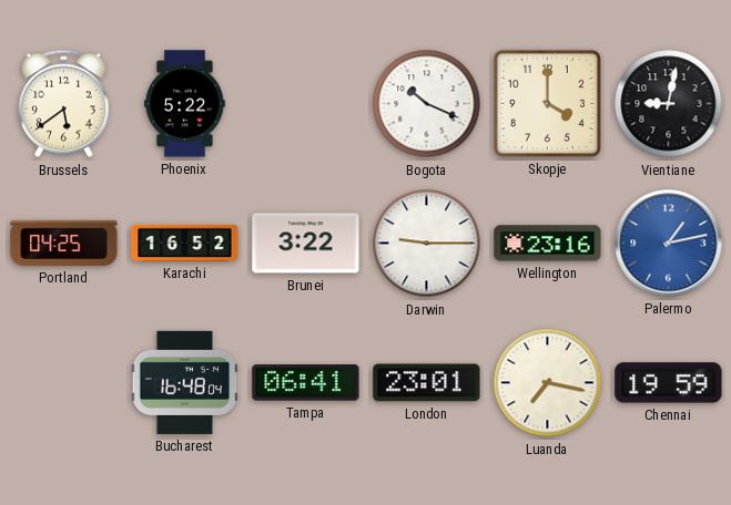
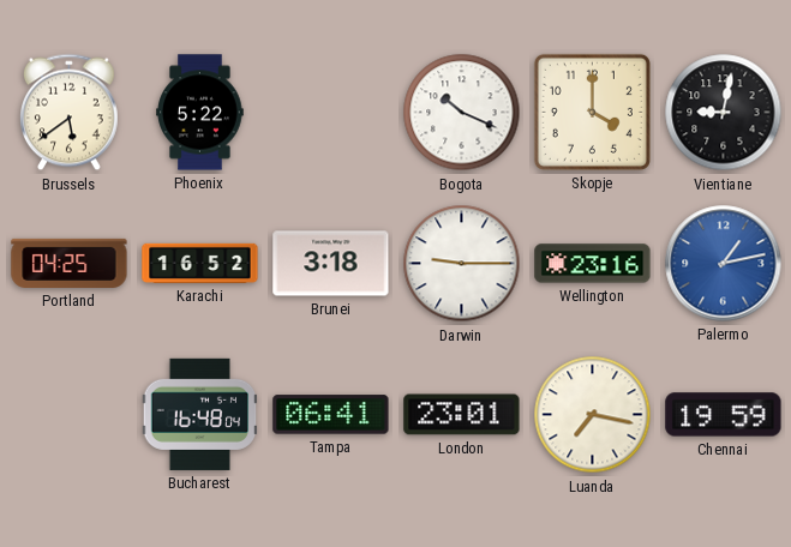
Brunei: 3:22 -> 3:18
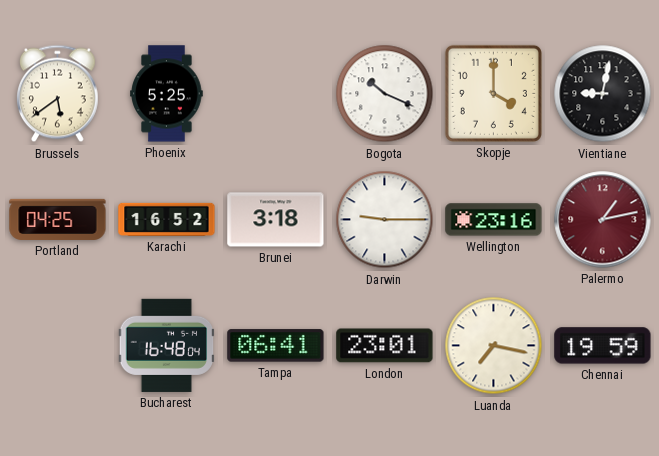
Phoenix: 5:22 -> 5:25
Palermo dial: blue -> burgundy
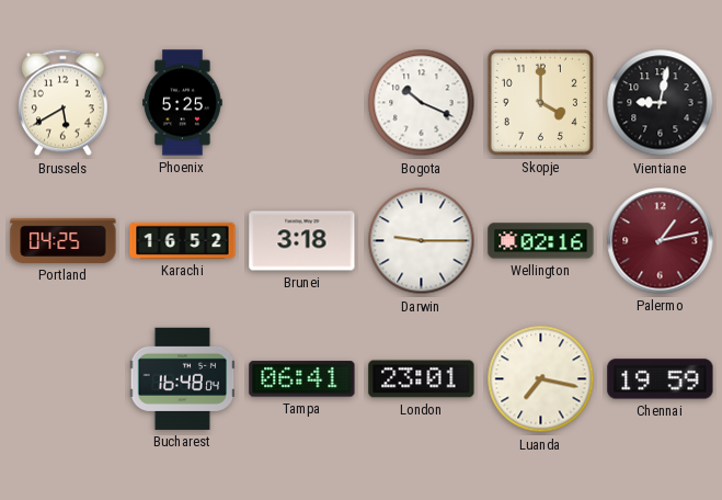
Brussels: 5:39 -> 5:40
Wellington: 23:16 -> 02:16
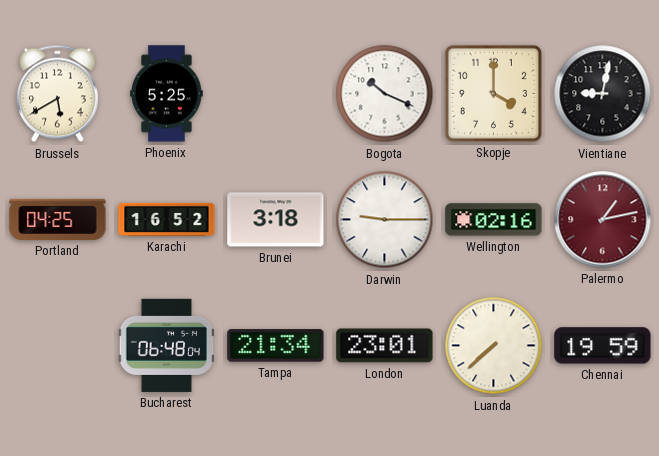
Bucharest: 16:48 -> 06:48
Tampa: 06:41 -> 21:34
Luanda: 7:17 -> 7:38
